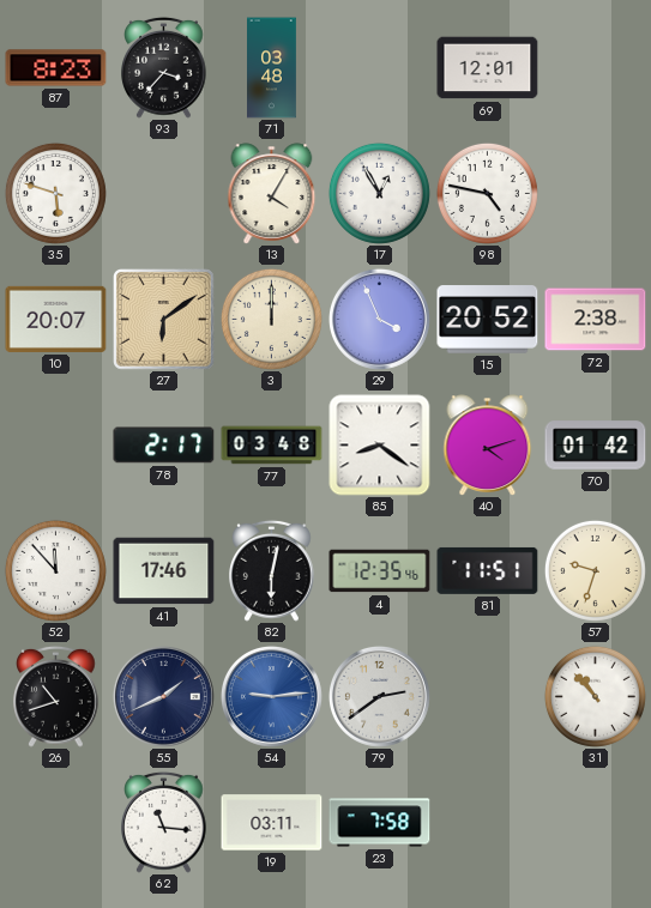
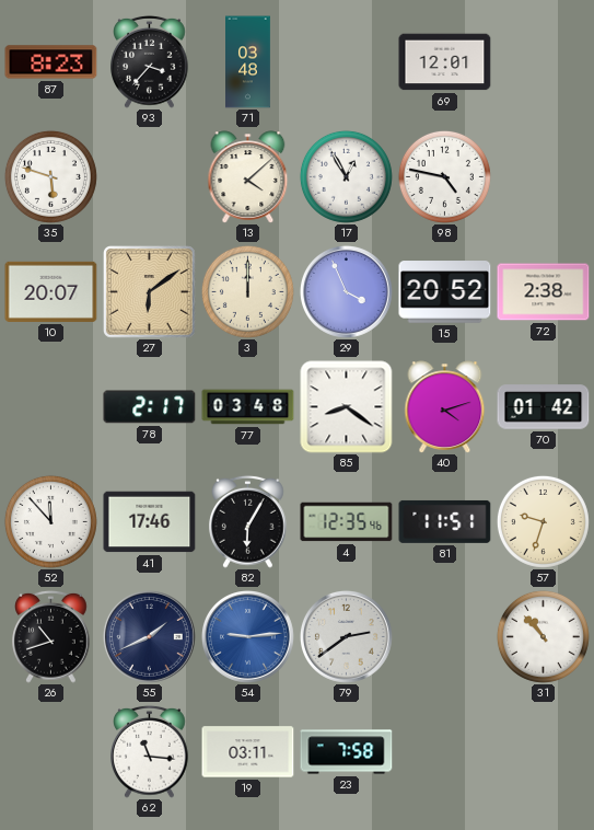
13: 4:05 -> 4:08
82: 6:02 -> 6:05
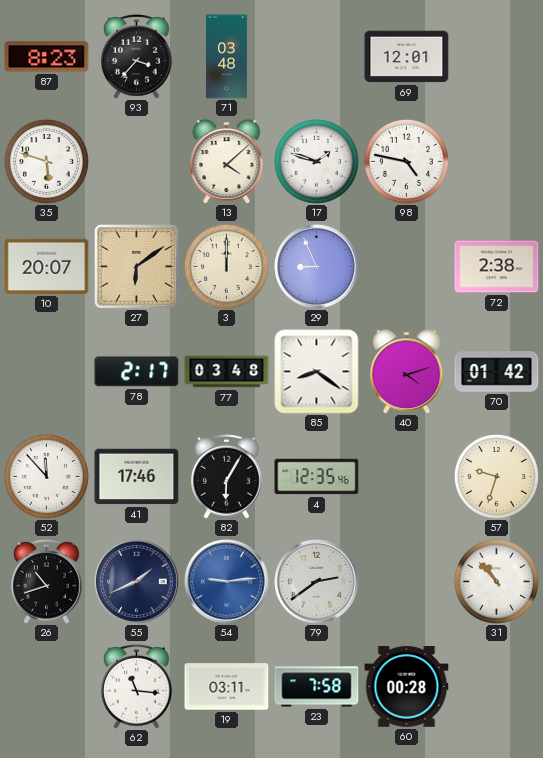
17: 12:55 -> 1:48
29: 3:56 -> 8:56
15: 20:52 -> none
81: 11:51 -> none
60: none -> 00:28
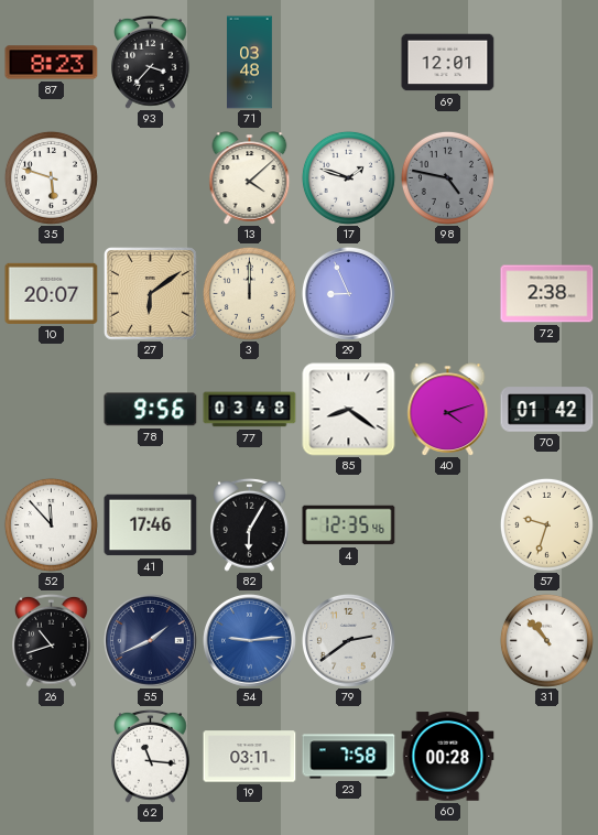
98 dial: white -> grey
78: 2:17 -> 9:56
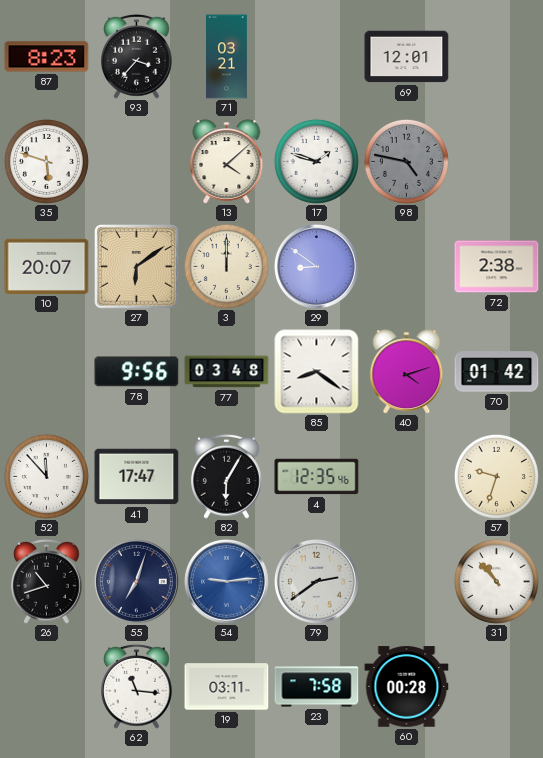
71: 03:48 -> 03:21
29: 8:56 -> 8:51
41: 17:46 -> 17:47
55: 1:41 -> 7:03
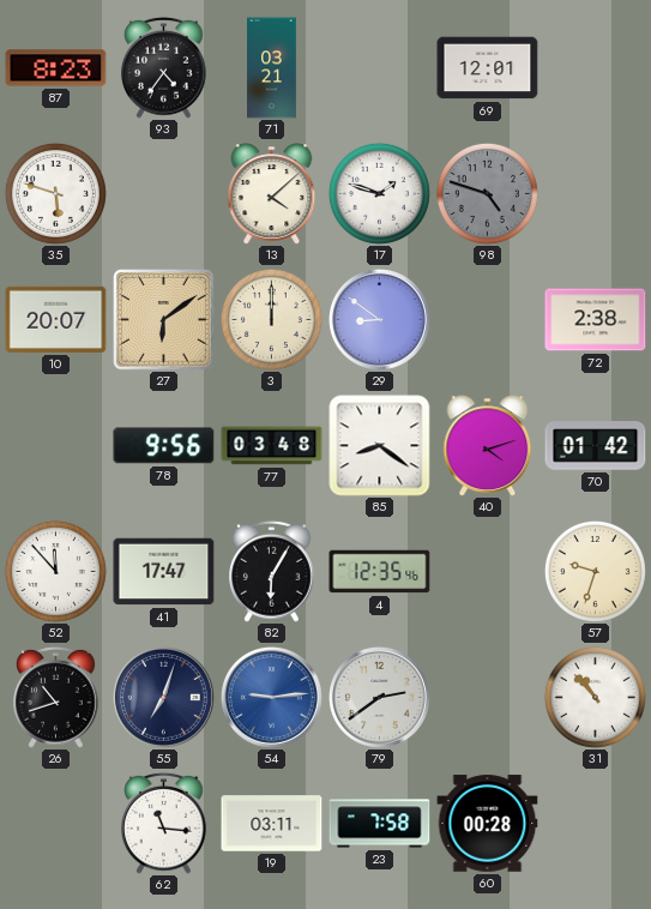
93: 3:37 -> 4:36
98: 4:47 -> 4:48
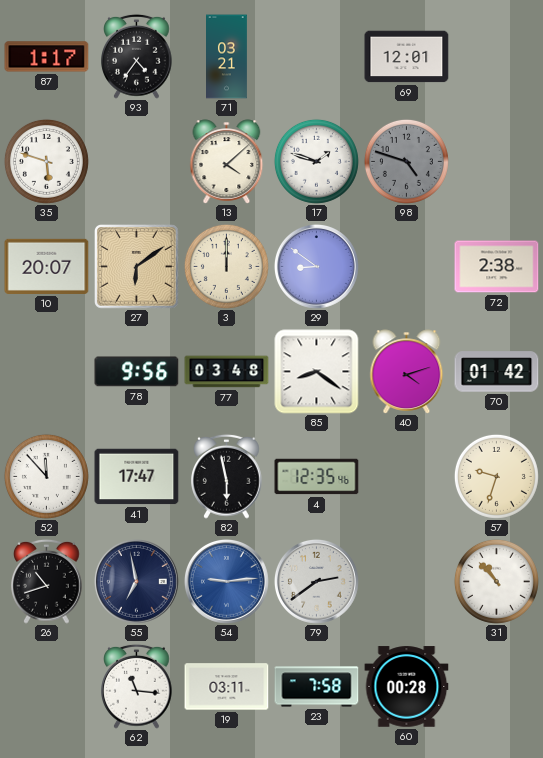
87: 8:23 -> 1:17
82: 6:05 -> 5:58
55: 7:03 -> 6:58
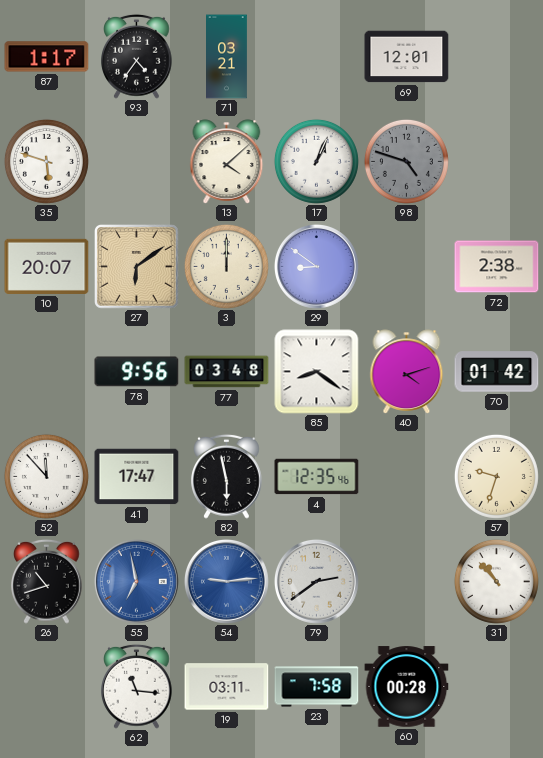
17: 1:48 -> 1:04
55 dial: navy -> blue
